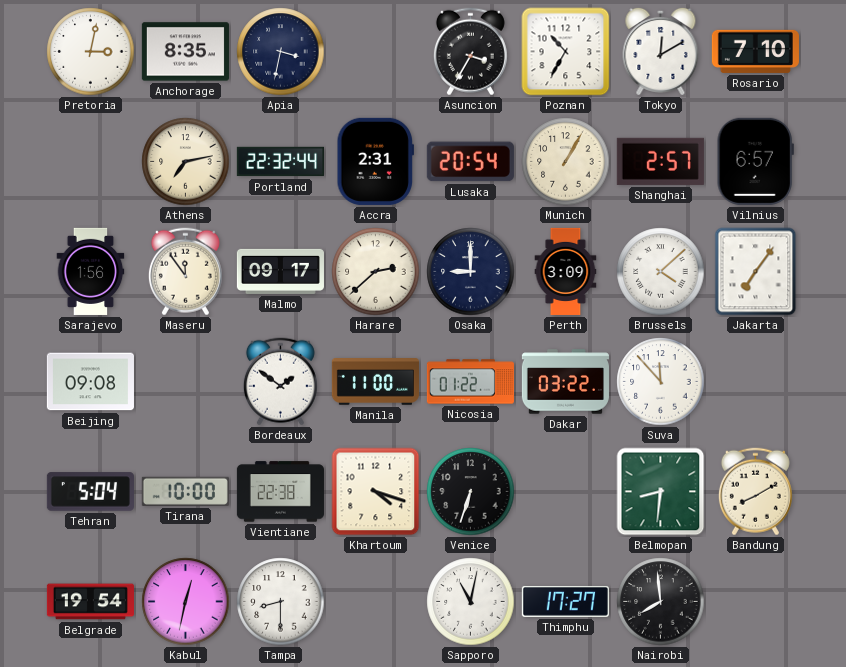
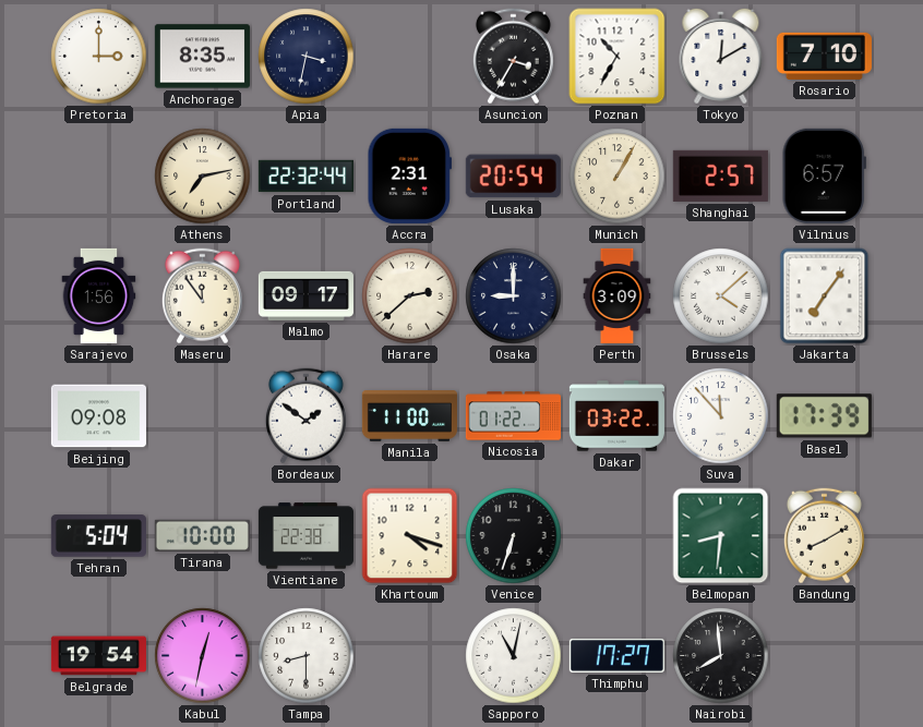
Pretoria: 3:02 -> 3:00
Basel: none -> 17:39
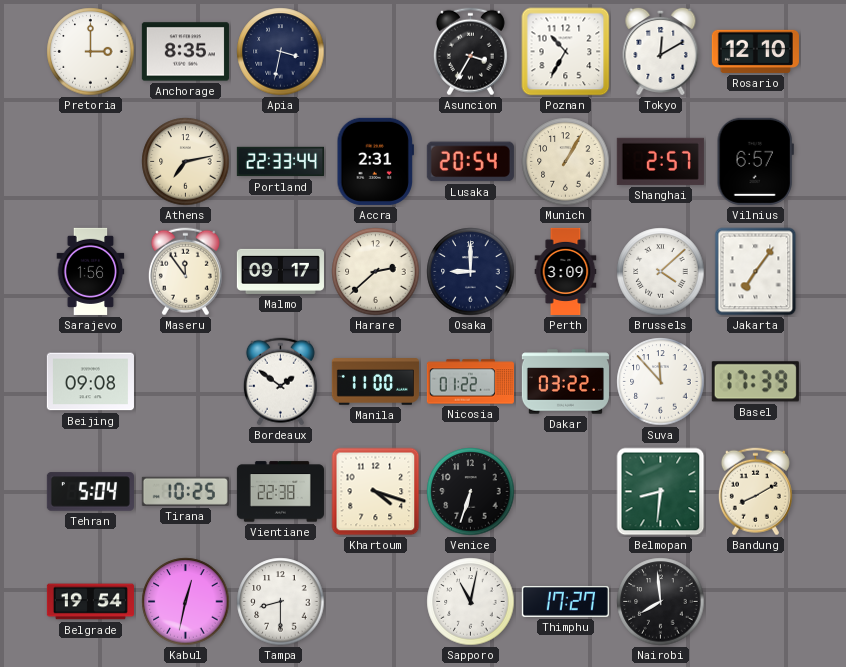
Rosario: 7:10 -> 12:10
Portland: 22:32 -> 22:33
Tirana: 10:00 -> 10:25
